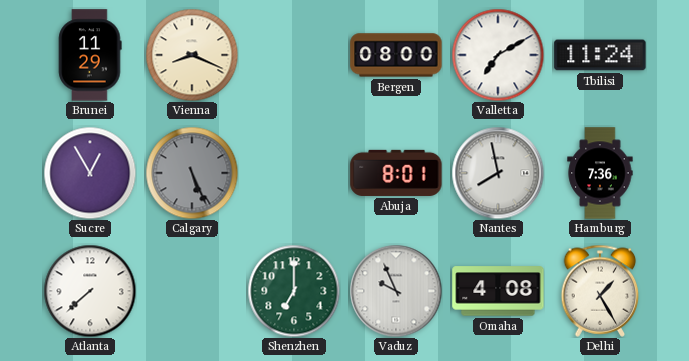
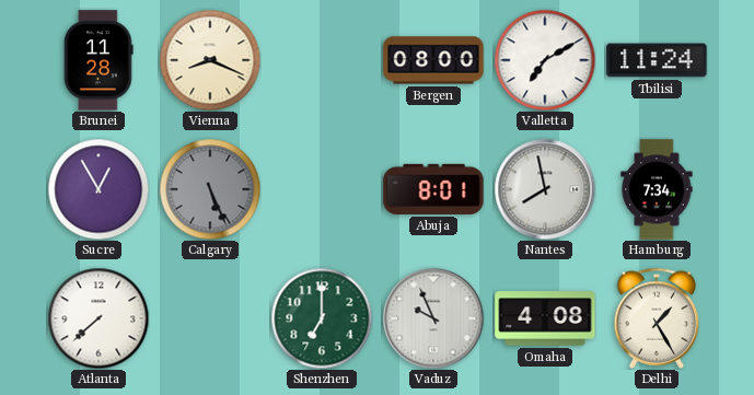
Brunei: 11:29 -> 11:28
Hamburg: 7:36 -> 7:34
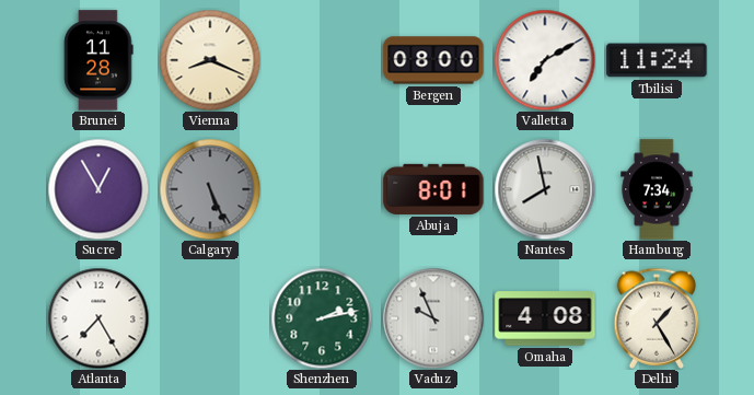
Atlanta: 7:38 -> 7:25
Shenzhen: 7:00 -> 2:13
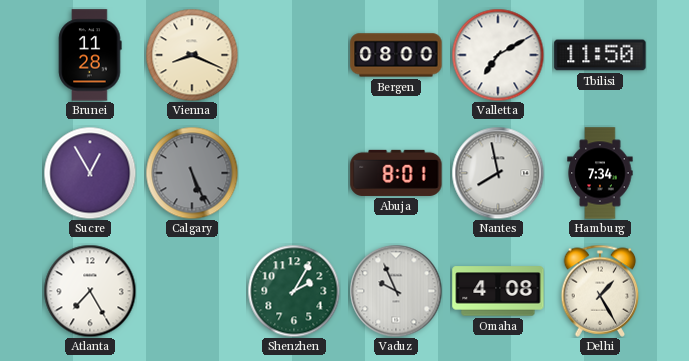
Tbilisi: 11:24 -> 11:50
Shenzhen: 2:13 -> 2:05
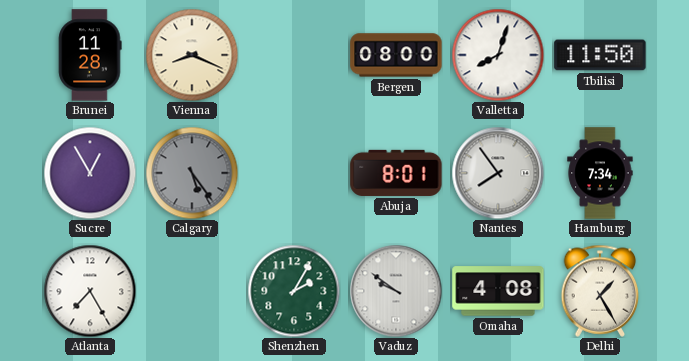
Valletta: 7:10 -> 8:03
Calgary: 5:26 -> 5:24
Nantes: 7:58 -> 7:54
Vaduz: 9:56 -> 9:51
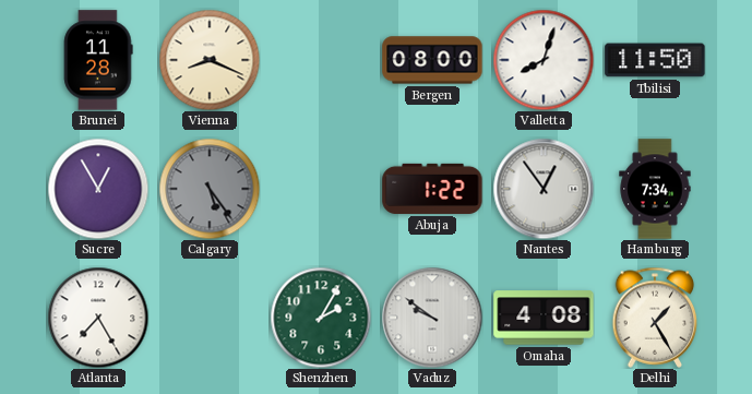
Abuja: 8:01 -> 1:22
Nantes: 7:54 -> 12:54
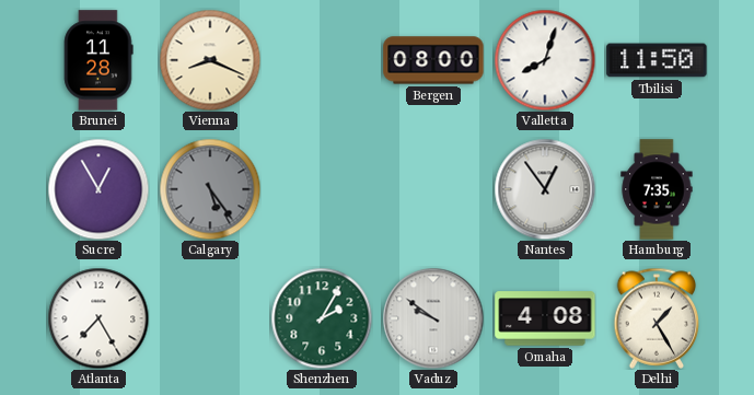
Abuja: 1:22 -> none
Hamburg: 7:34 -> 7:35
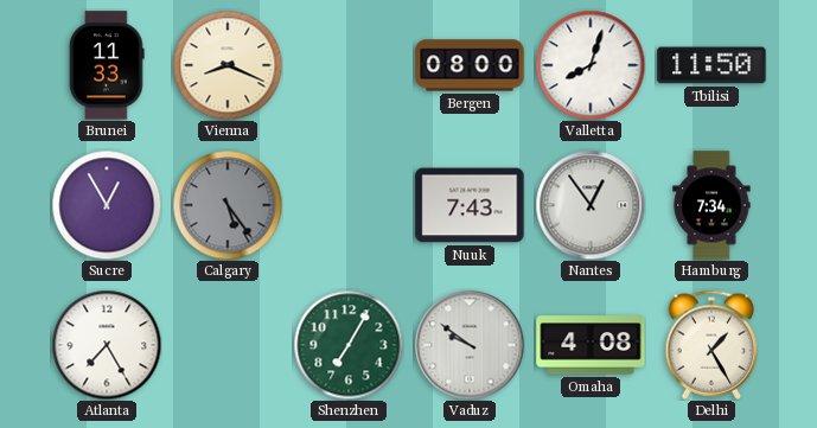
Brunei: 11:28 -> 11:33
Nuuk: none -> 7:43
Hamburg: 7:35 -> 7:34
Shenzhen: 2:05 -> 7:05
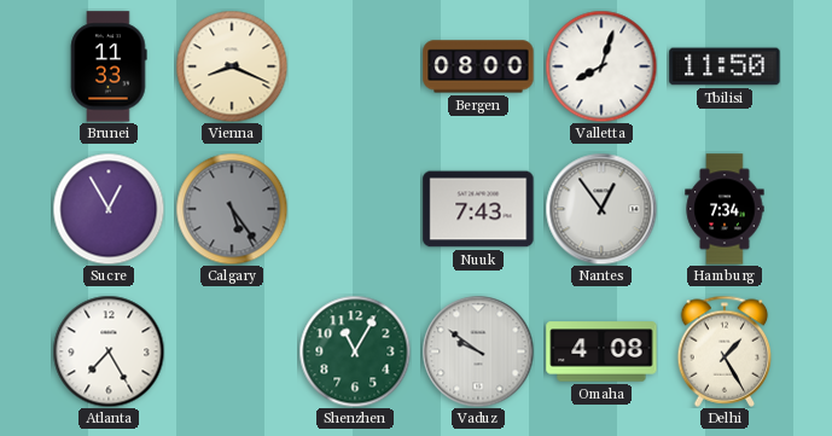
Shenzhen: 7:05 -> 11:05
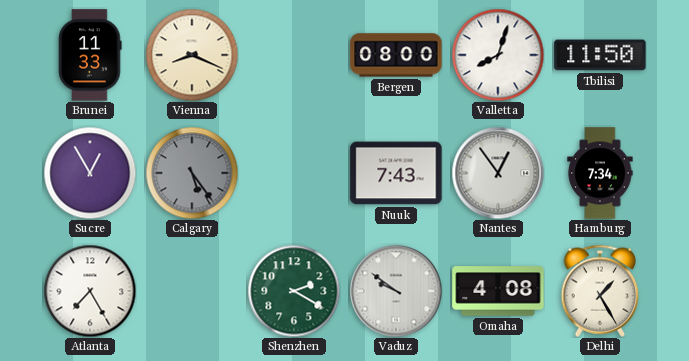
Shenzhen: 11:05 -> 2:20
